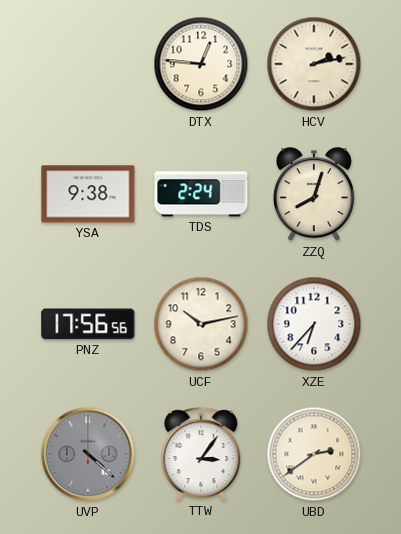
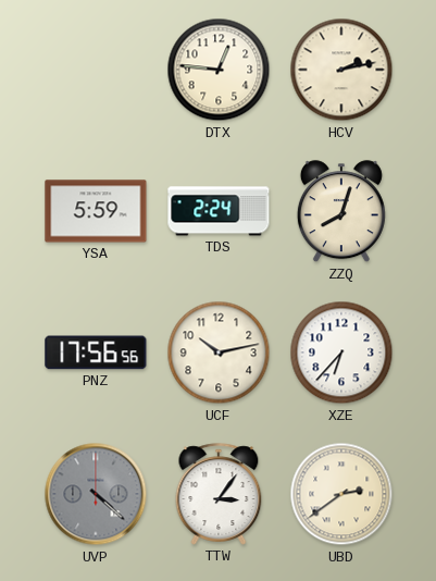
YSA: 9:38 -> 5:59
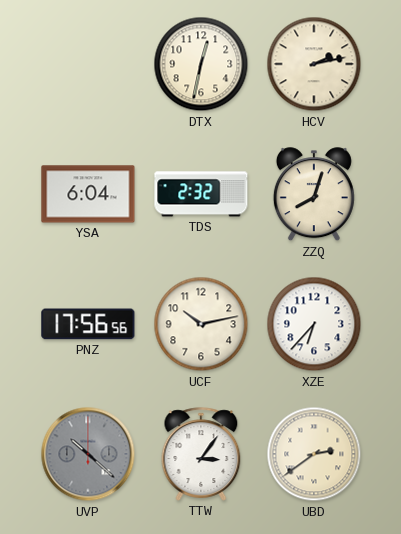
DTX: 12:46 -> 12:32
YSA: 5:59 -> 6:04
TDS: 2:24 -> 2:32
UVP: 4:22 -> 10:22
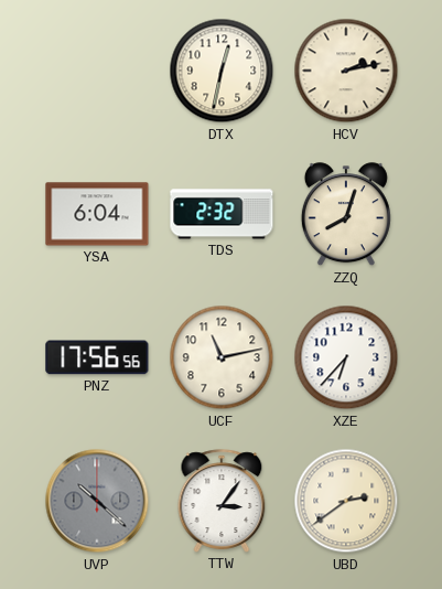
UCF: 10:13 -> 11:13
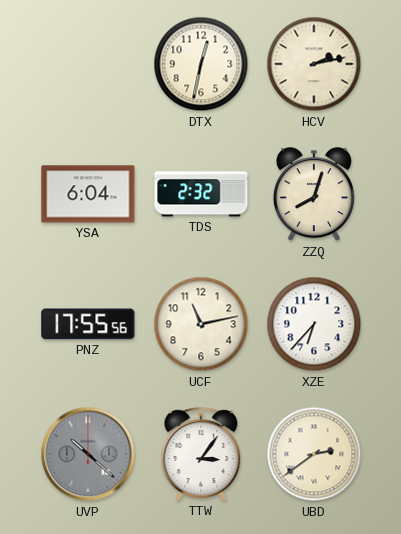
PNZ: 17:56 -> 17:55
